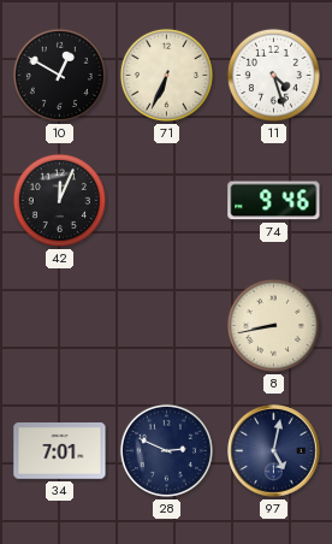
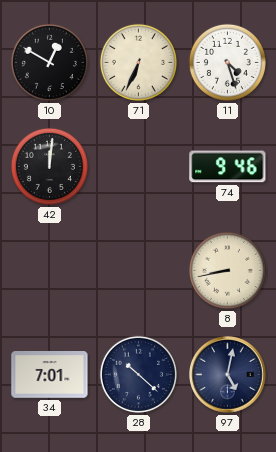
42: 12:04 -> 12:01
28: 2:49 -> 10:22
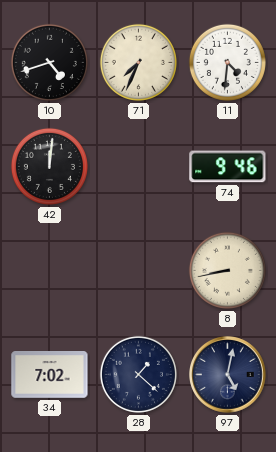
10: 12:50 -> 4:42
71: 6:34 -> 7:34
11: 4:27 -> 4:31
34: 7:01 -> 7:02
28: 10:22 -> 1:22
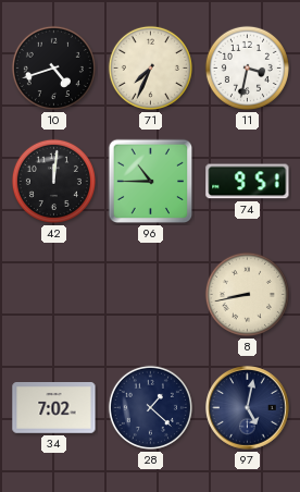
11: 4:31 -> 3:32
96: none -> 10:45
74: 9:46 -> 9:51
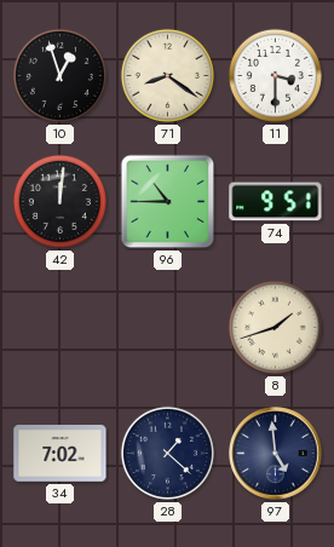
10: 4:42 -> 12:57
71: 7:34 -> 8:21
11: 3:32 -> 3:30
8: 8:43 -> 1:42
97: 5:02 -> 4:59
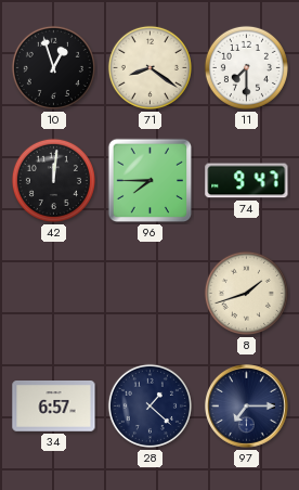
11: 3:30 -> 7:30
96: 10:45 -> 7:45
74: 9:51 -> 9:47
34: 7:02 -> 6:57
97: 4:59 -> 7:15
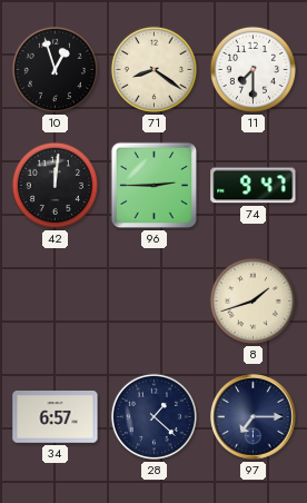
96: 7:45 -> 2:45
